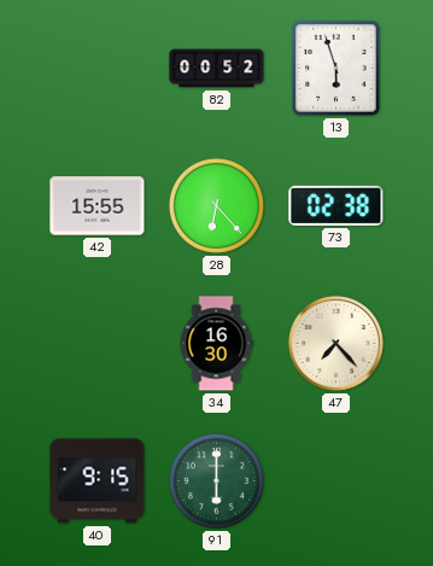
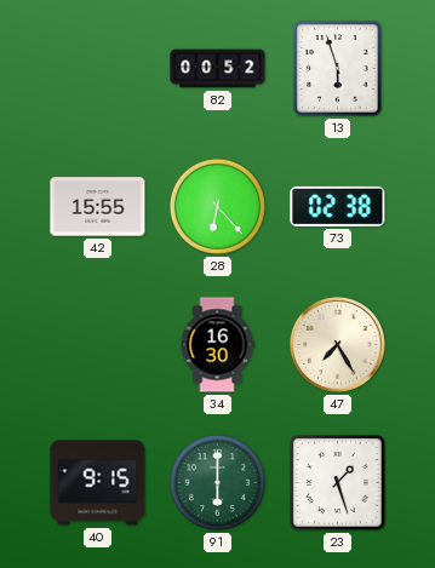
47: 7:23 -> 7:25
23: none -> 1:27
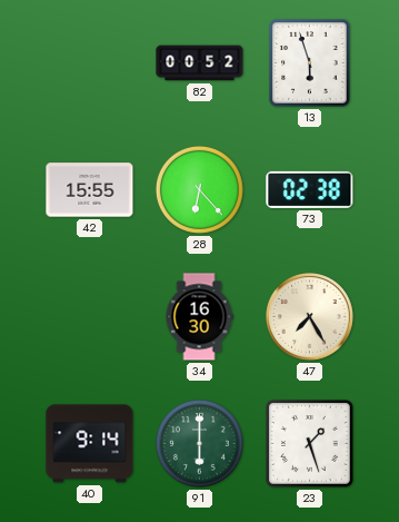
40: 9:15 -> 9:14
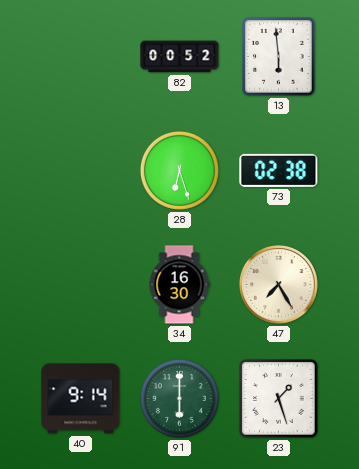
13: 5:57 -> 5:59
42: 15:55 -> none
28: 6:23 -> 6:27
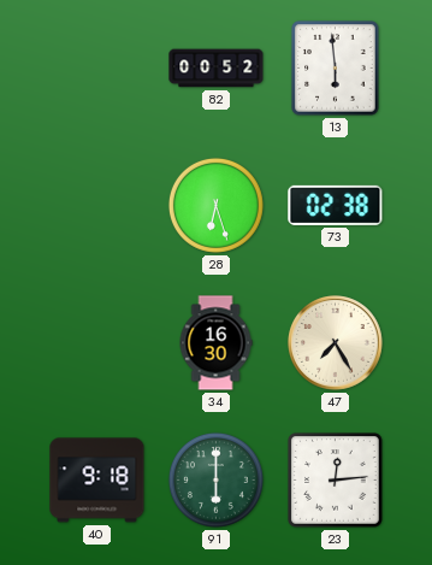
40: 9:14 -> 9:18
23: 1:27 -> 12:14
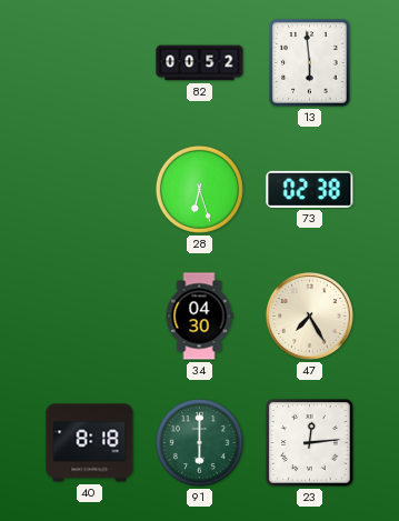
34: 16:30 -> 04:30
40: 9:18 -> 8:18
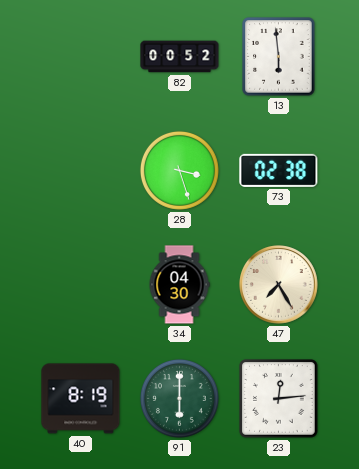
28: 6:27 -> 3:27
40: 8:18 -> 8:19
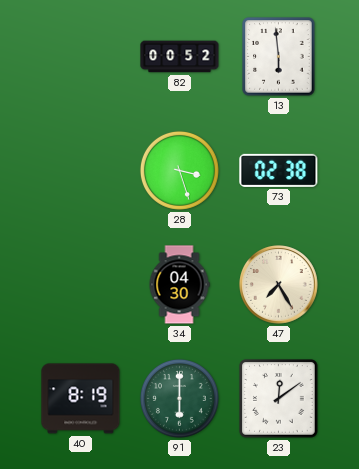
23: 12:14 -> 12:09
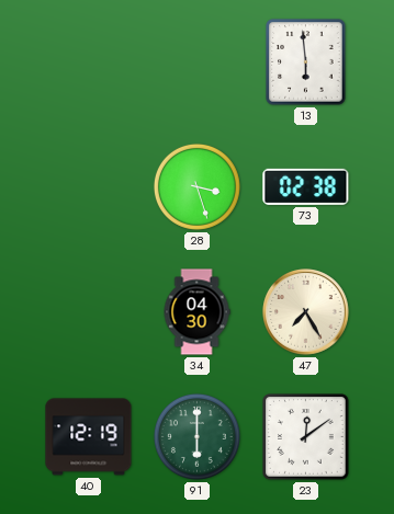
82: 00:52 -> none
40: 8:19 -> 12:19
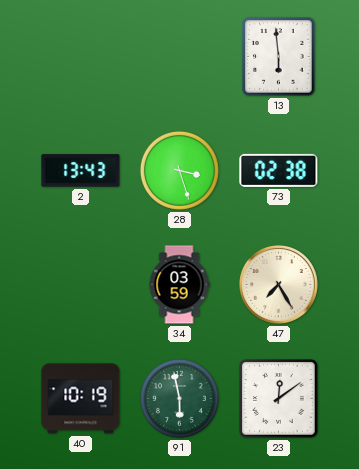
2: none -> 13:43
34: 04:30 -> 03:59
40: 12:19 -> 10:19
91: 6:00 -> 5:58
